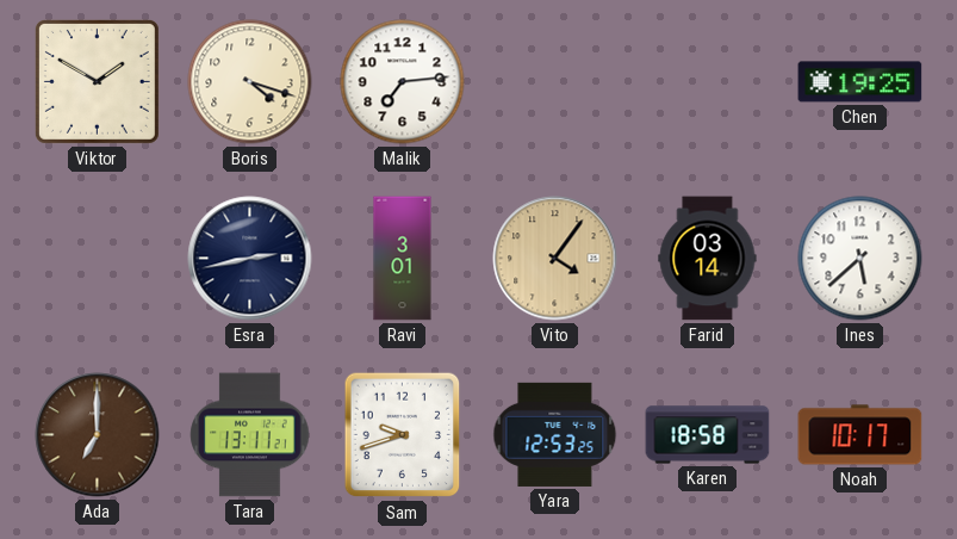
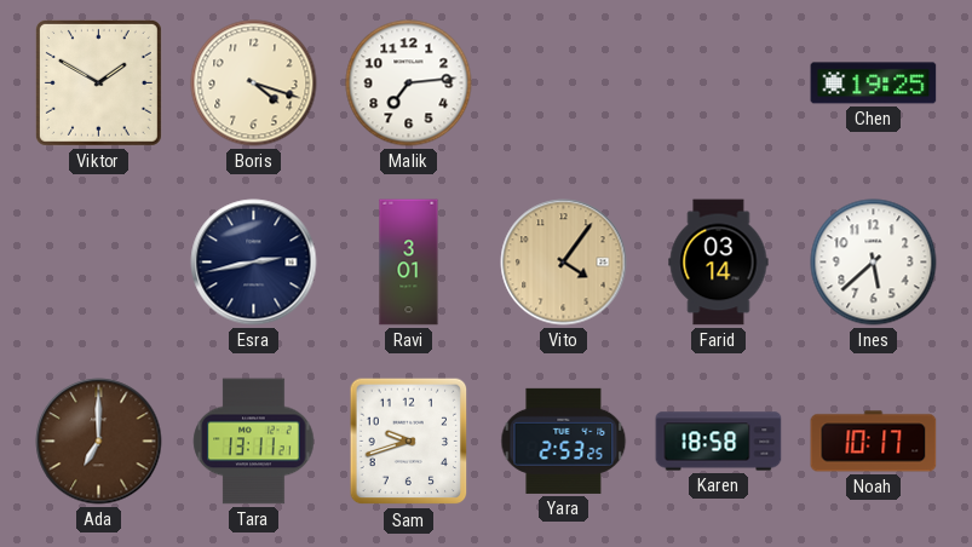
Yara: 12:53 -> 2:53
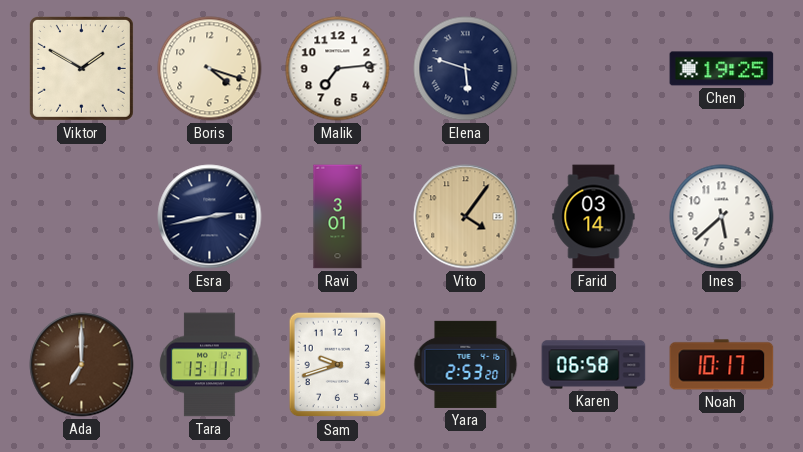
Elena: none -> 5:48
Yara: 2:53:25 -> 2:53:20
Karen: 18:58 -> 06:58
